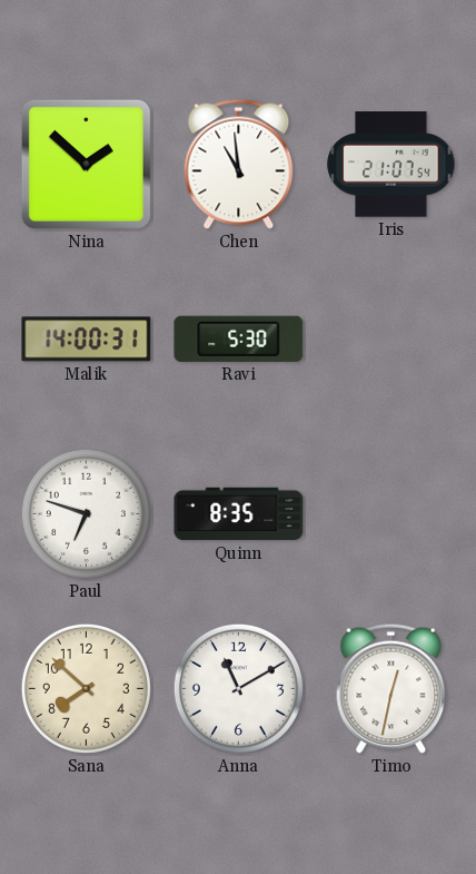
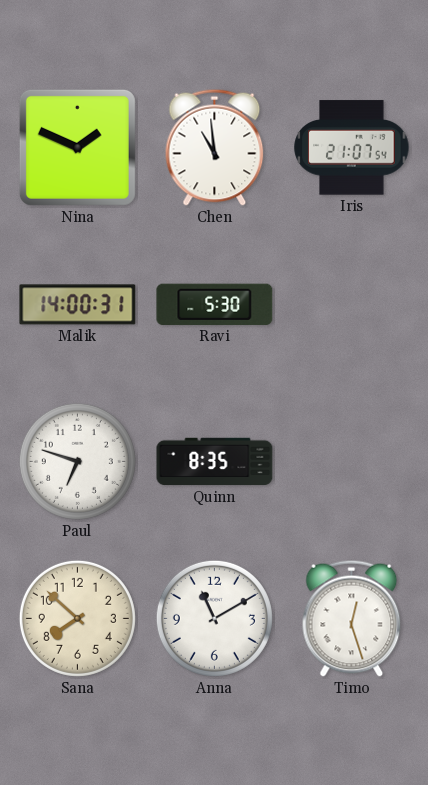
Nina: 1:52 -> 1:49
Timo: 12:32 -> 12:27
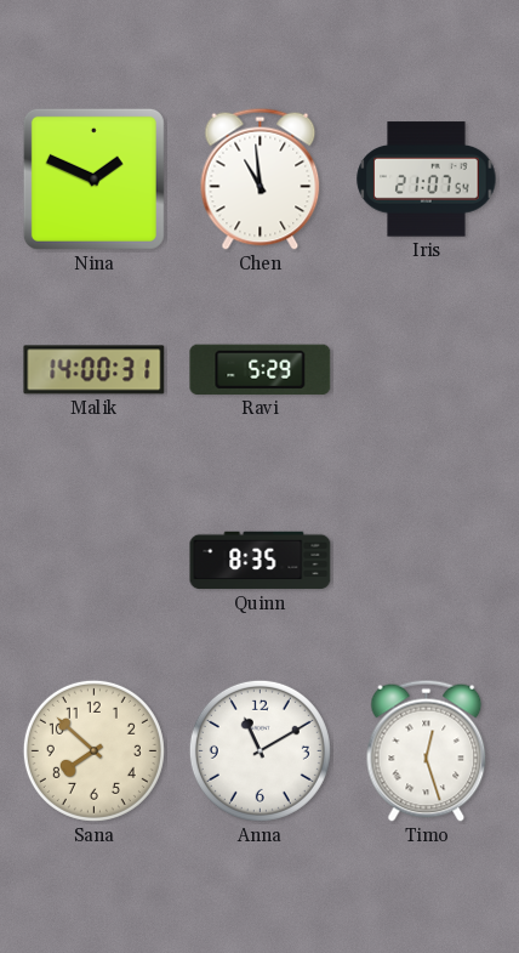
Ravi: 5:30 -> 5:29
Paul: 6:48 -> none
